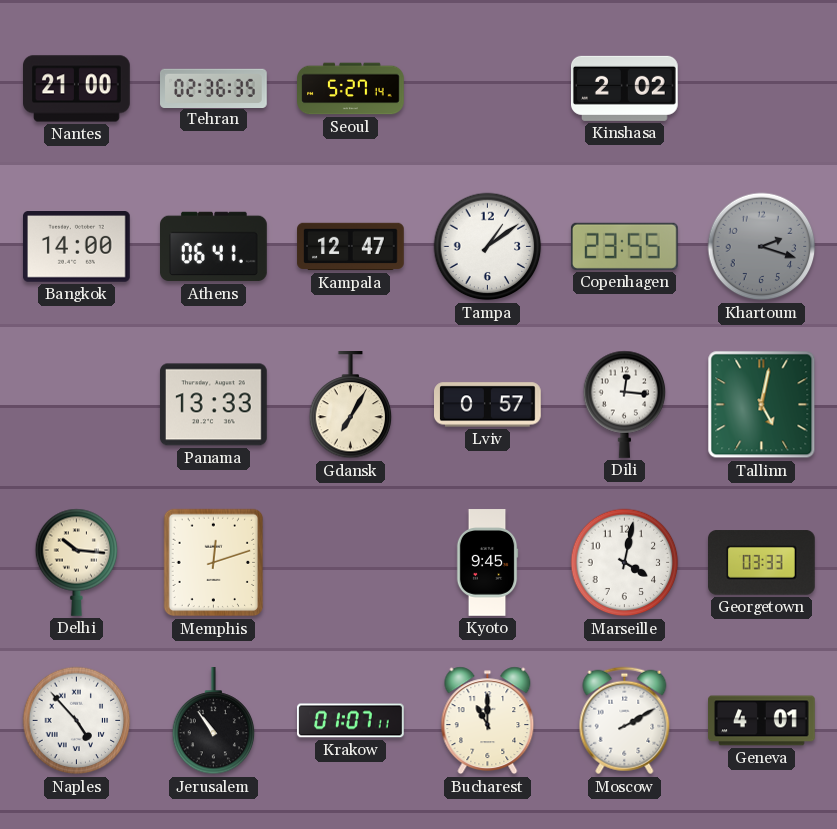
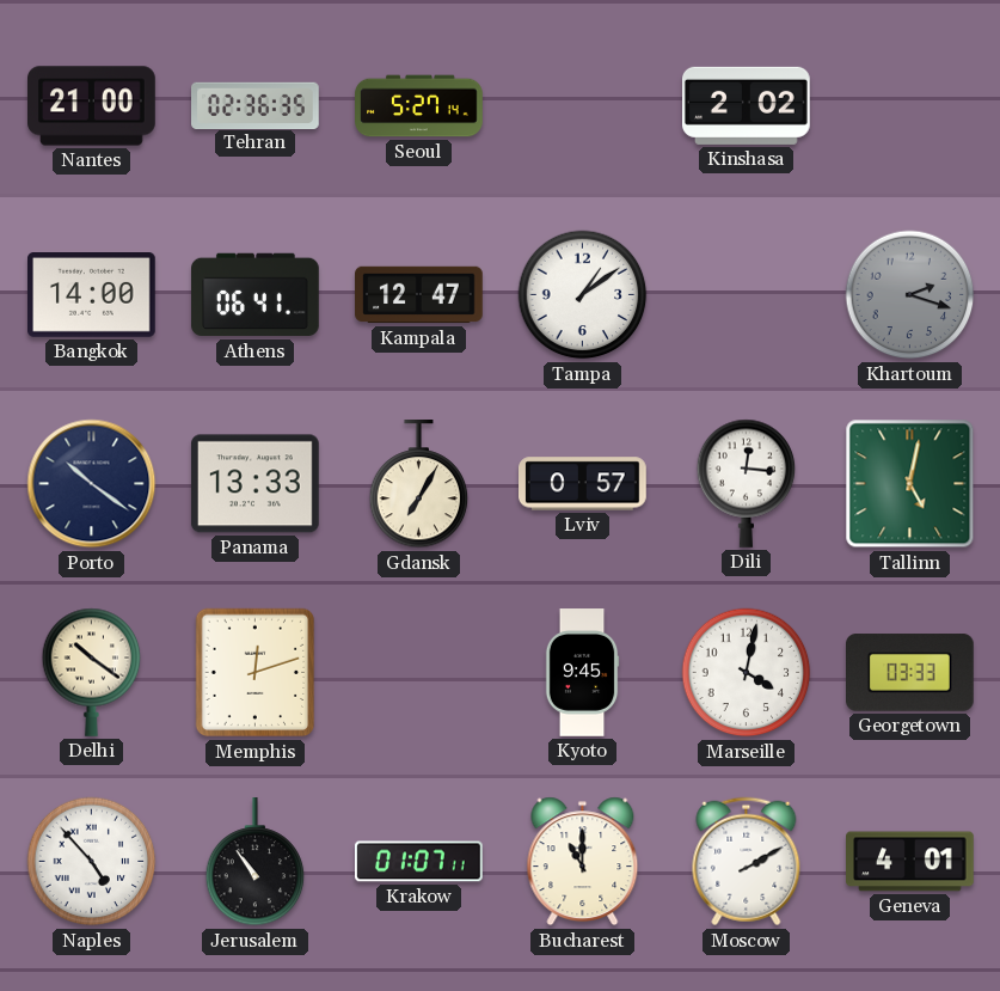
Copenhagen: 23:55 -> none
Porto: none -> 10:21
Delhi: 10:16 -> 10:21
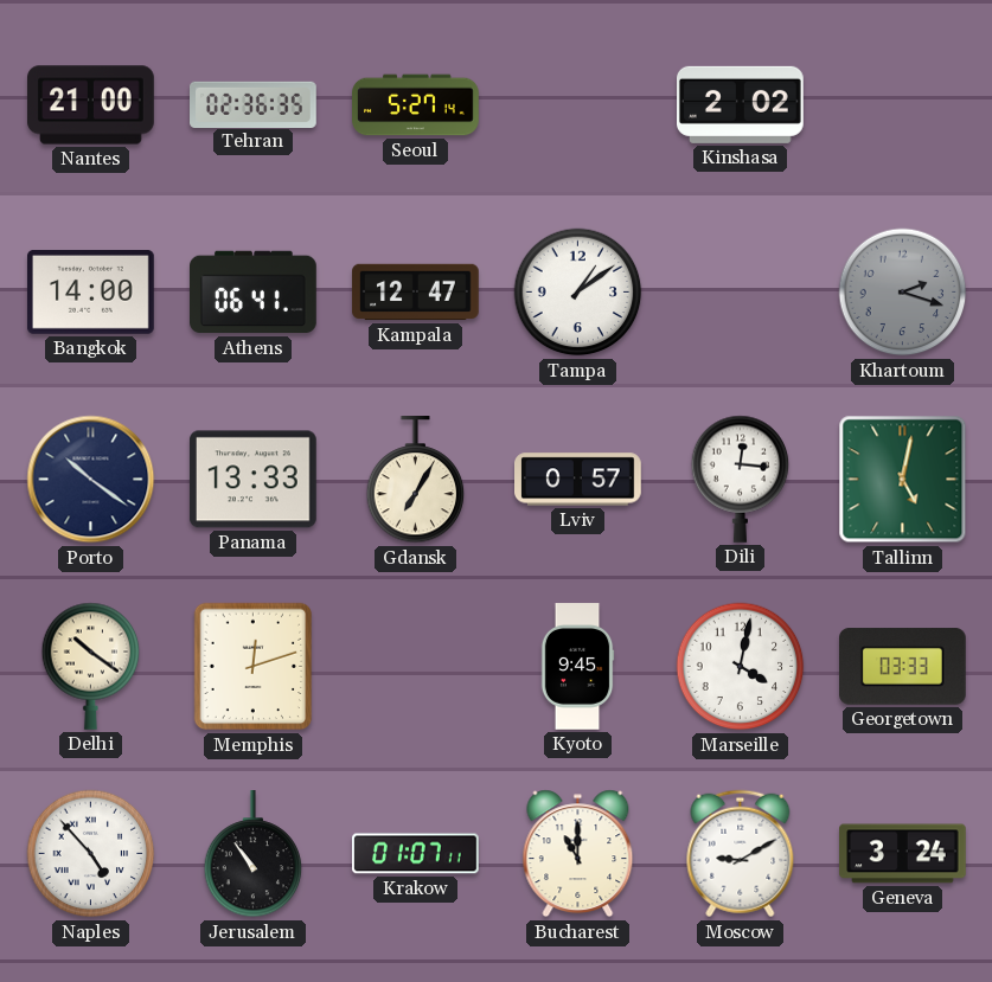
Moscow: 2:10 -> 9:10
Geneva: 4:01 -> 3:24
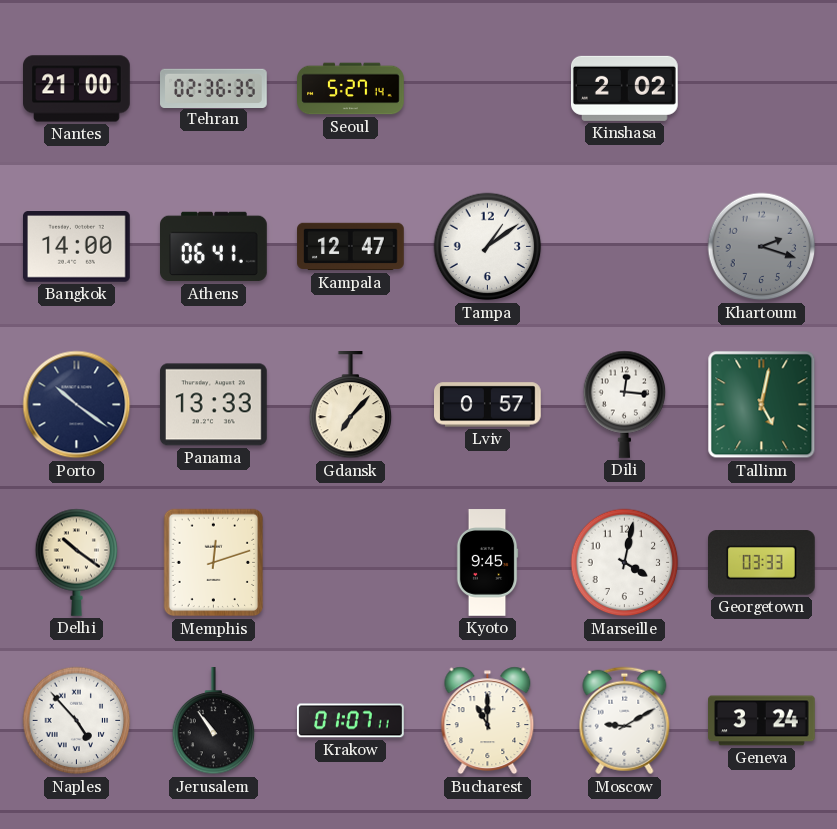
Gdansk: 7:05 -> 7:07
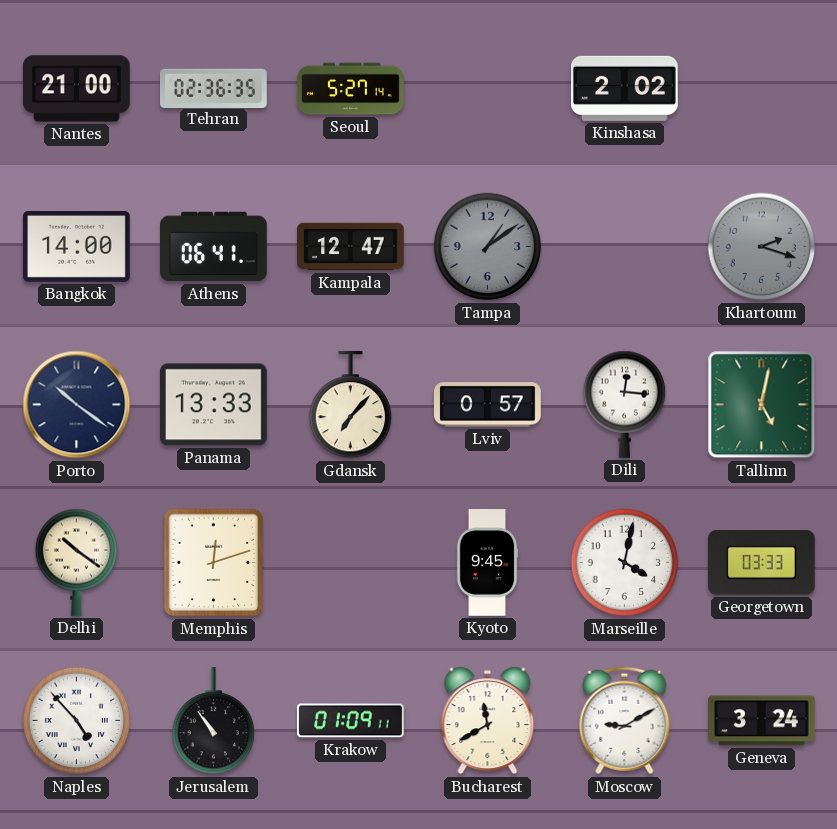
Tampa dial: white -> grey
Krakow: 01:07 -> 01:09
Bucharest: 11:00 -> 11:40
